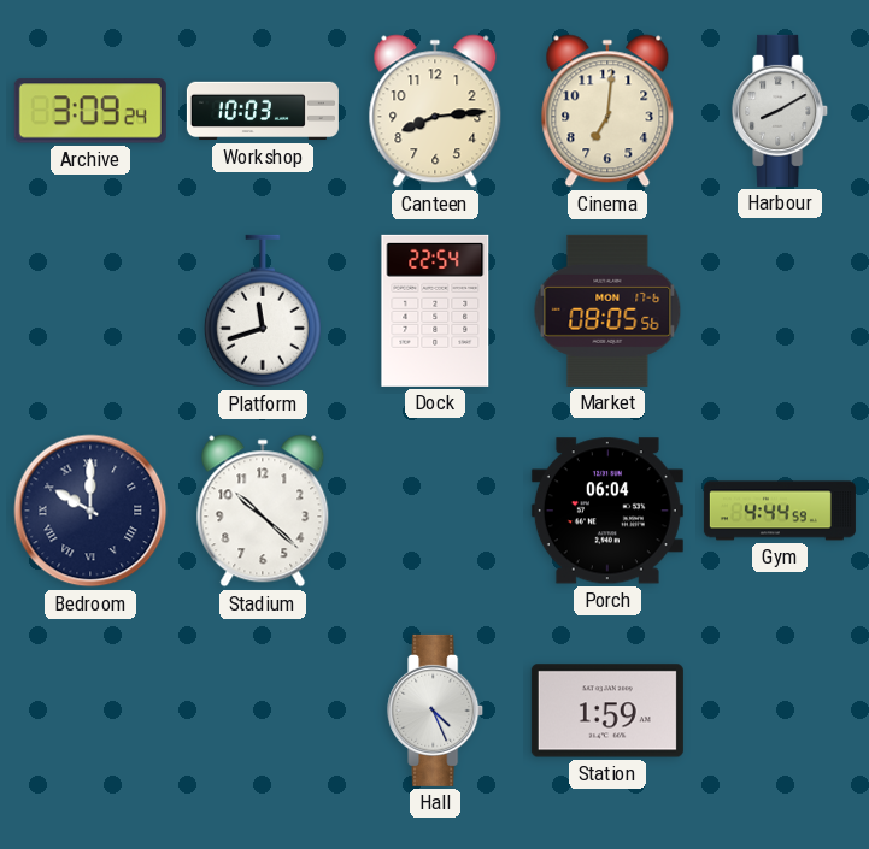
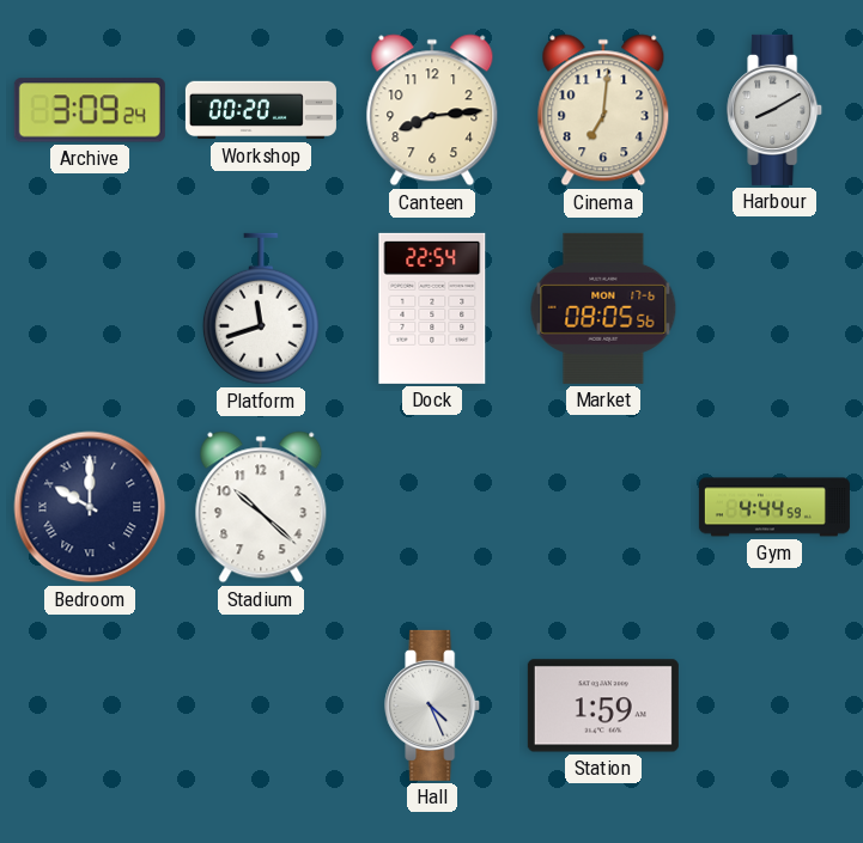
Workshop: 10:03 -> 00:20
Porch: 06:04 -> none
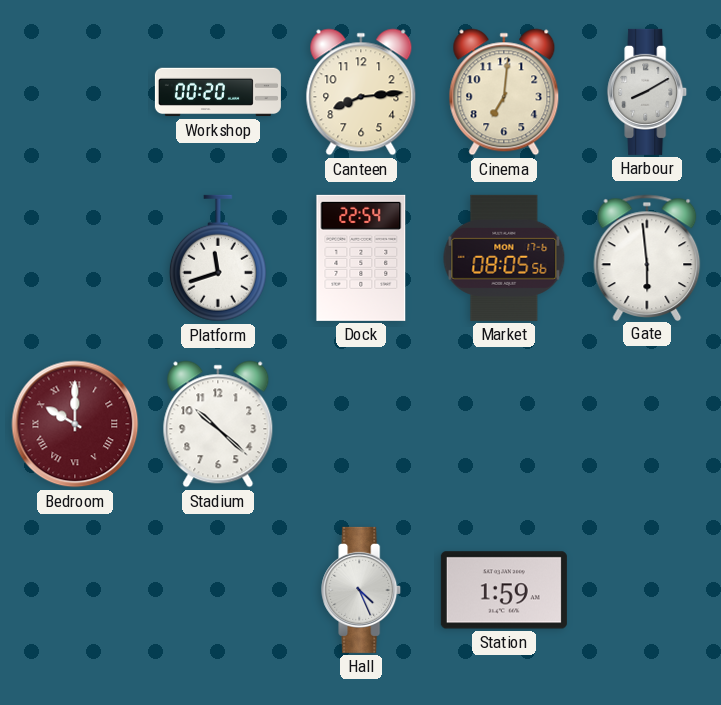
Archive: 3:09 -> none
Gate: none -> 5:59
Bedroom dial: navy -> burgundy
Gym: 4:44 -> none
